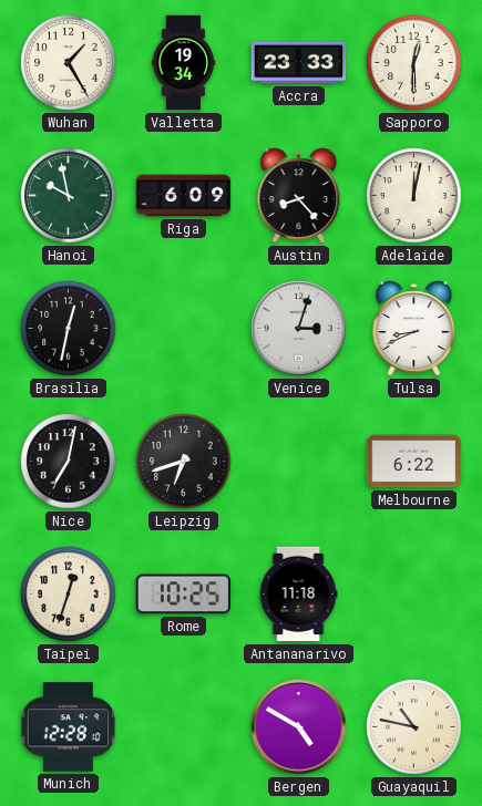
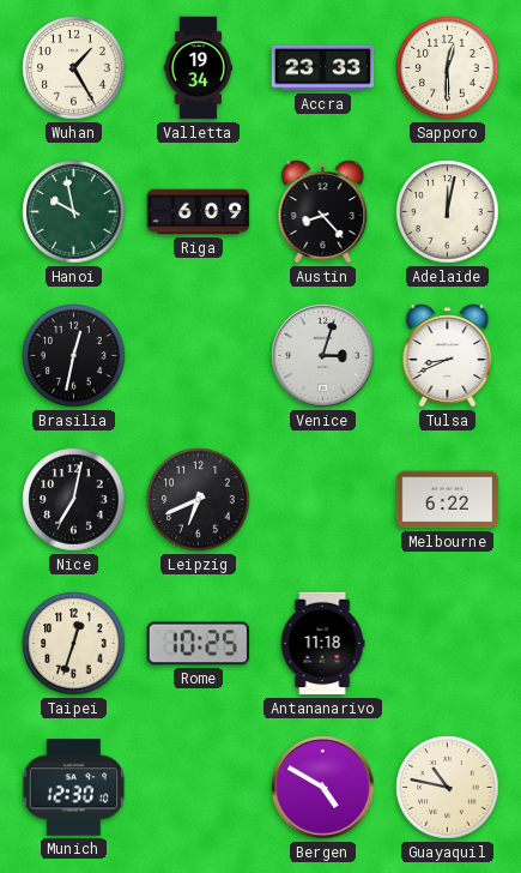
Leipzig: 6:42 -> 6:41
Munich: 12:28 -> 12:30
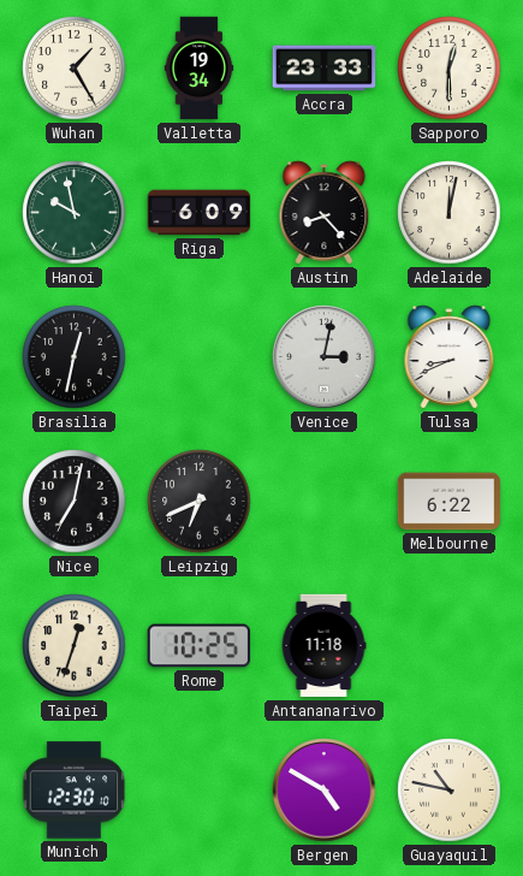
Venice: 3:03 -> 3:02
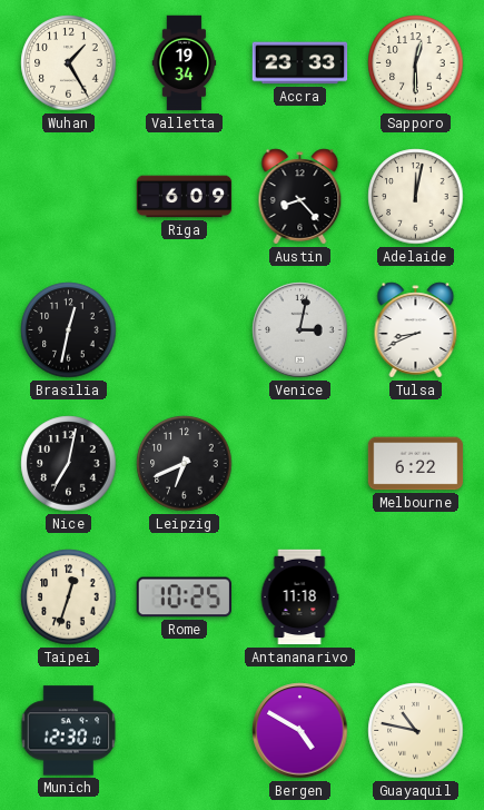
Hanoi: 9:58 -> none
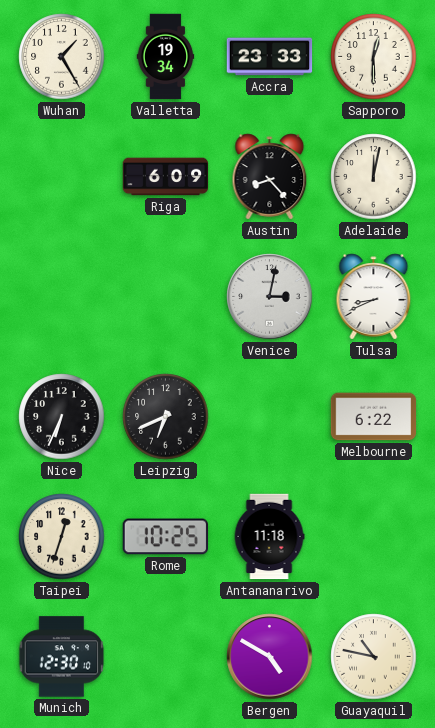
Brasilia: 12:32 -> none
Nice: 7:02 -> 6:34
